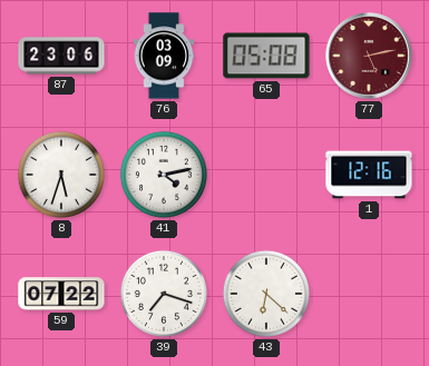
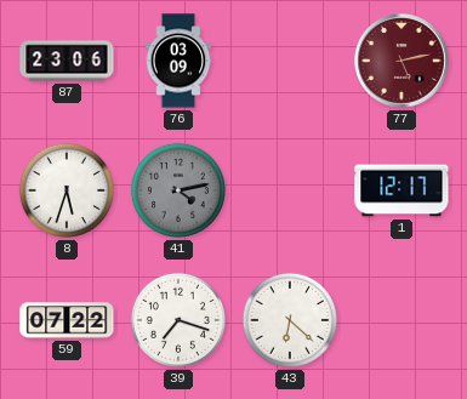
65: 05:08 -> none
41 dial: white -> grey
1: 12:16 -> 12:17
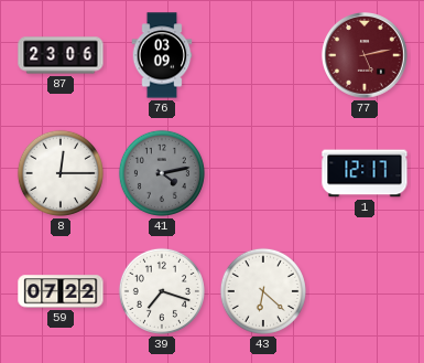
8: 5:33 -> 12:15
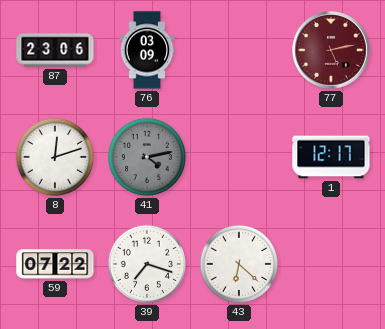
8: 12:15 -> 12:12
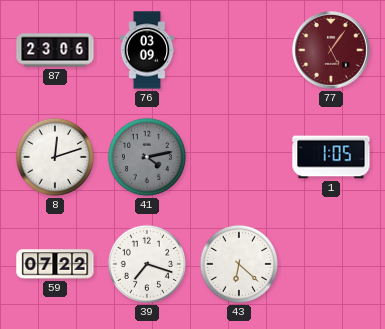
77: 5:13 -> 5:06
1: 12:17 -> 1:05
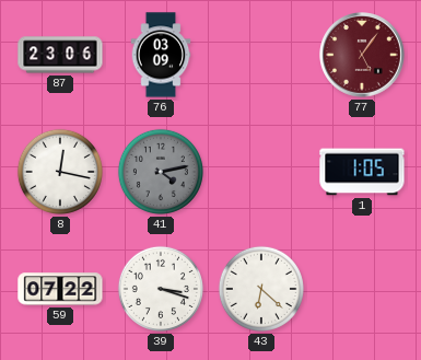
8: 12:12 -> 12:17
39: 7:18 -> 3:18
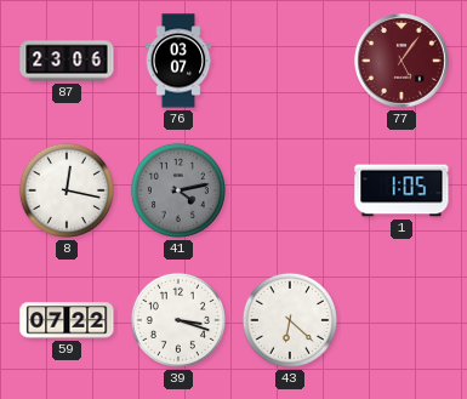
76: 03:09 -> 03:07
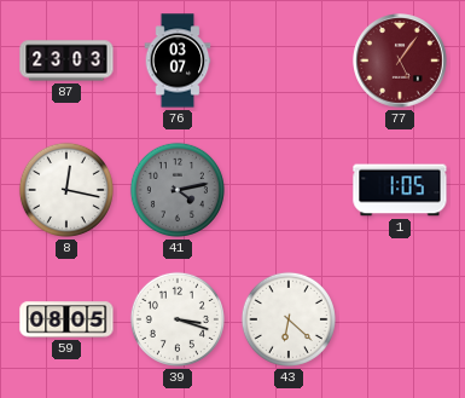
87: 23:06 -> 23:03
59: 07:22 -> 08:05
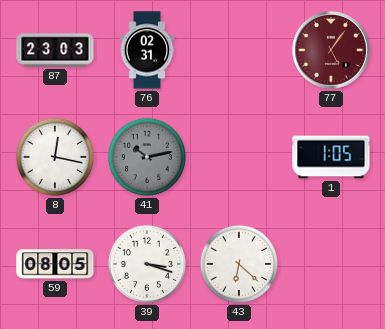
76: 03:07 -> 02:31
41: 4:13 -> 10:13
